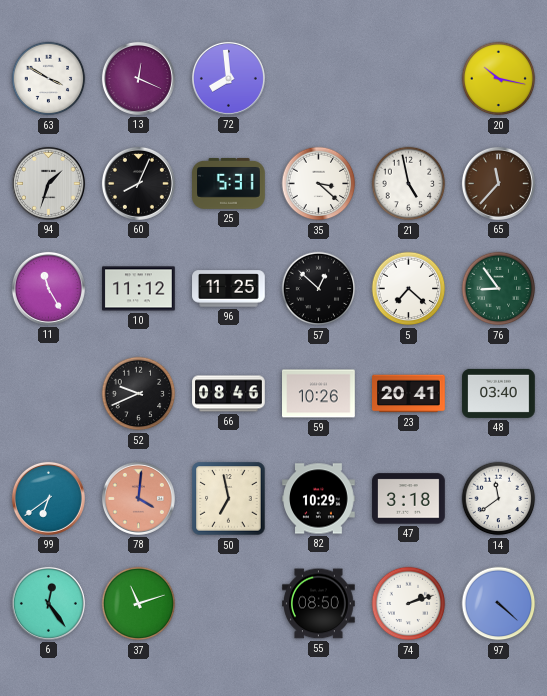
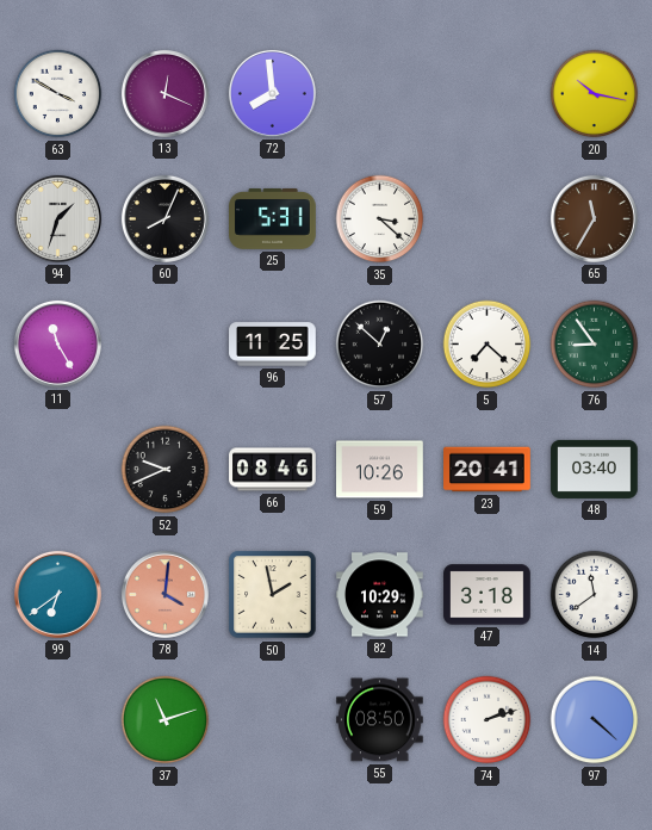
21: 4:58 -> none
65: 11:37 -> 11:35
10: 11:12 -> none
50: 6:58 -> 1:58
6: 12:24 -> none
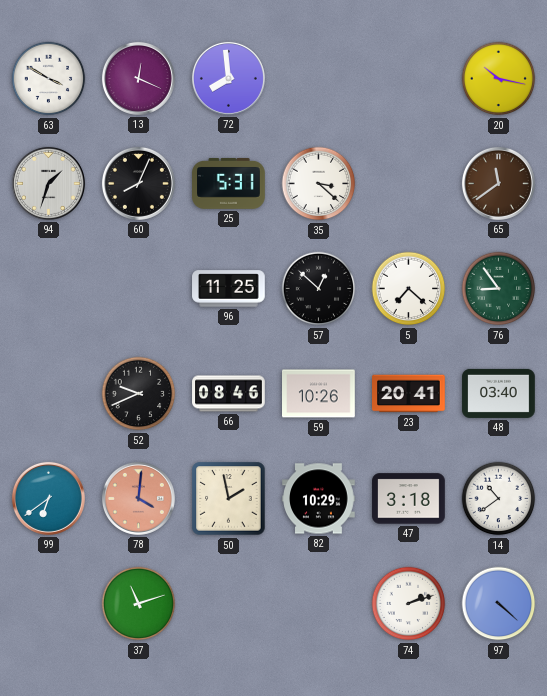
65: 11:35 -> 11:39
11: 11:25 -> none
14: 11:39 -> 10:39
55: 08:50 -> none
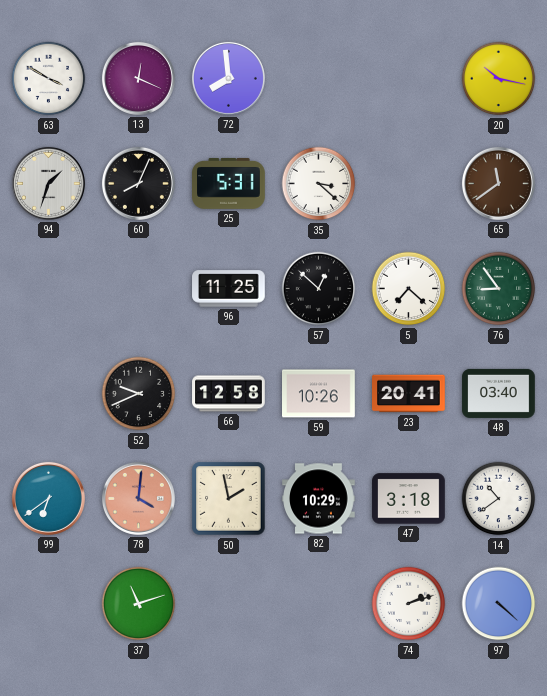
66: 08:46 -> 12:58
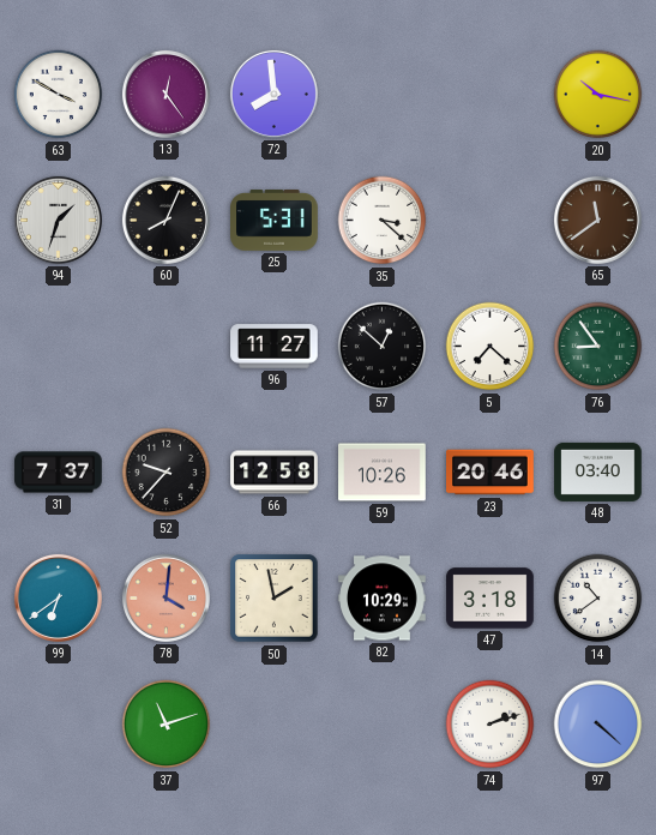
13: 12:19 -> 12:24
96: 11:25 -> 11:27
31: none -> 7:37
52: 9:41 -> 9:37
23: 20:41 -> 20:46
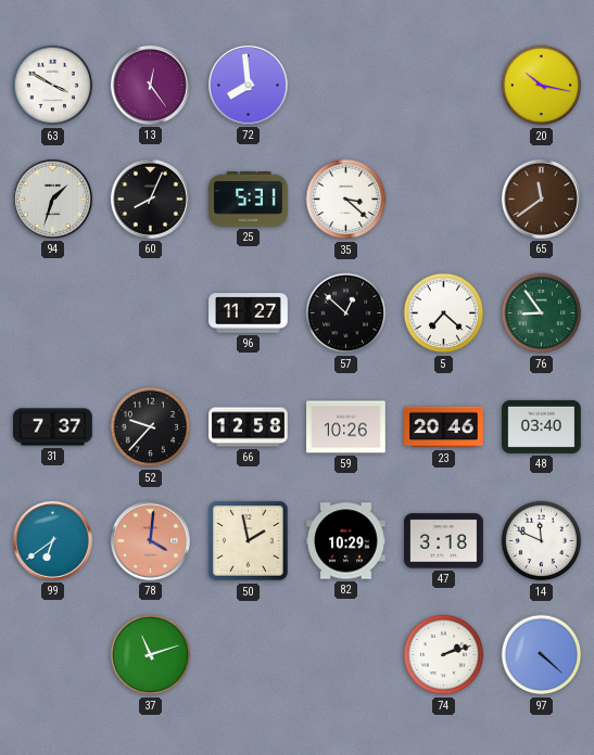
14: 10:39 -> 11:49
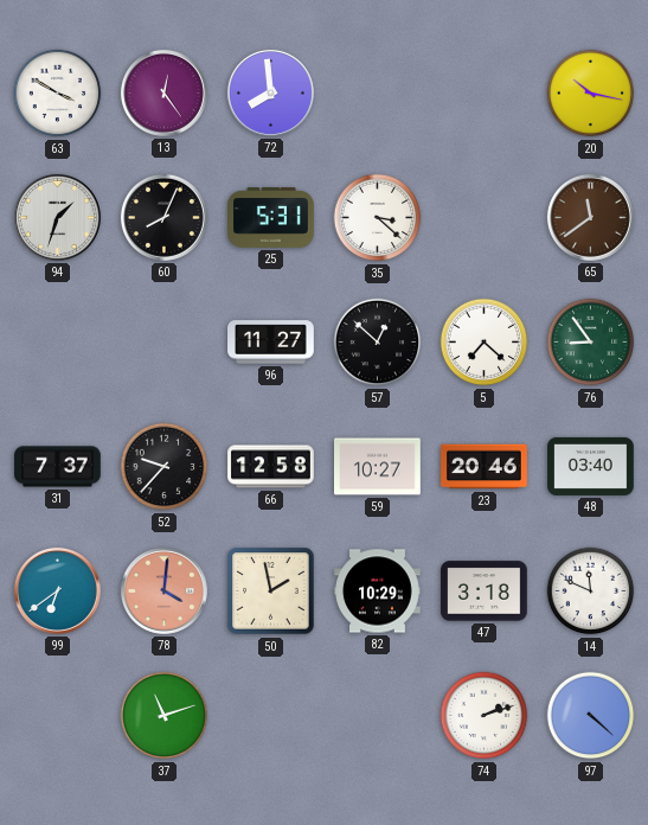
59: 10:26 -> 10:27
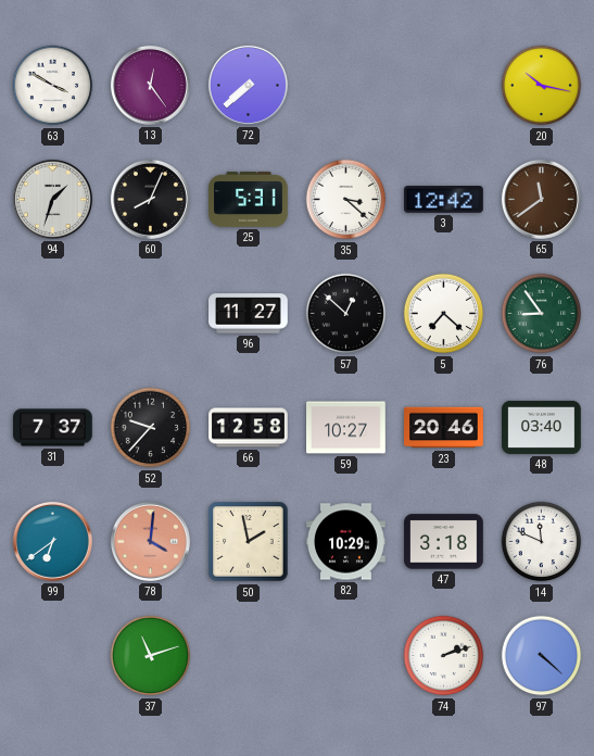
72: 7:59 -> 7:38
3: none -> 12:42
